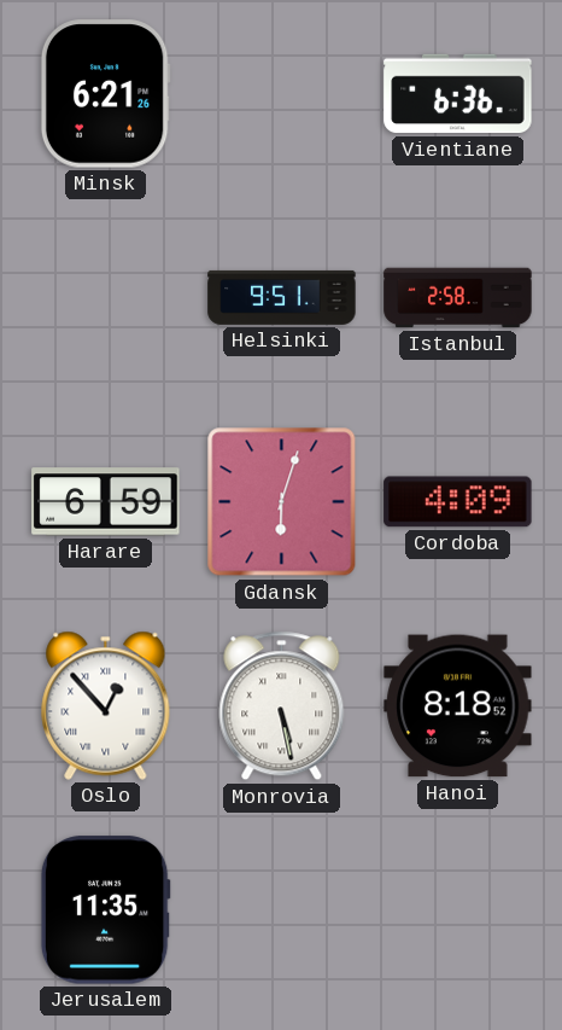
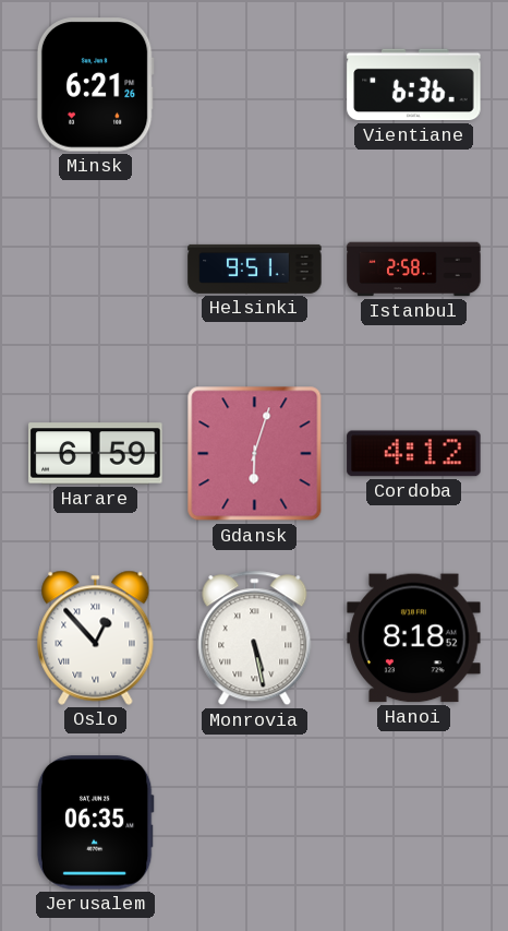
Cordoba: 4:09 -> 4:12
Jerusalem: 11:35 -> 06:35
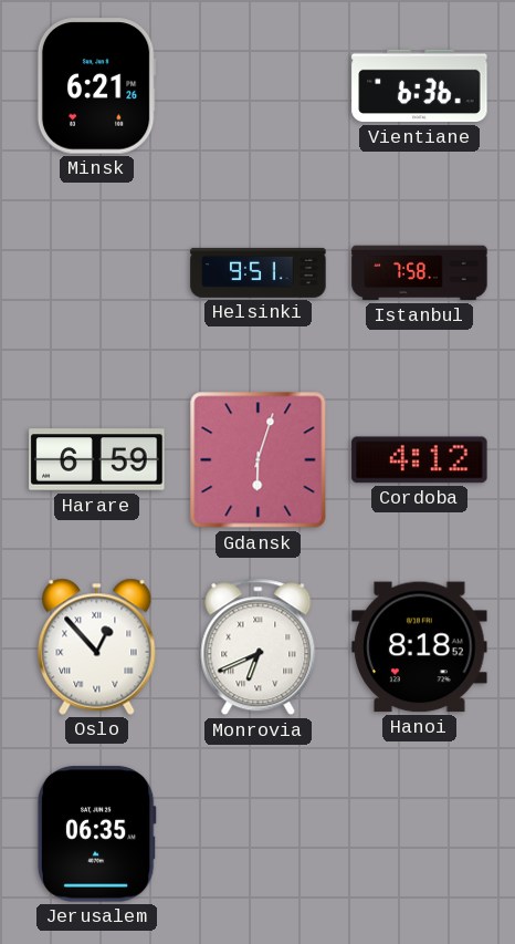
Istanbul: 2:58 -> 7:58
Monrovia: 5:28 -> 6:41
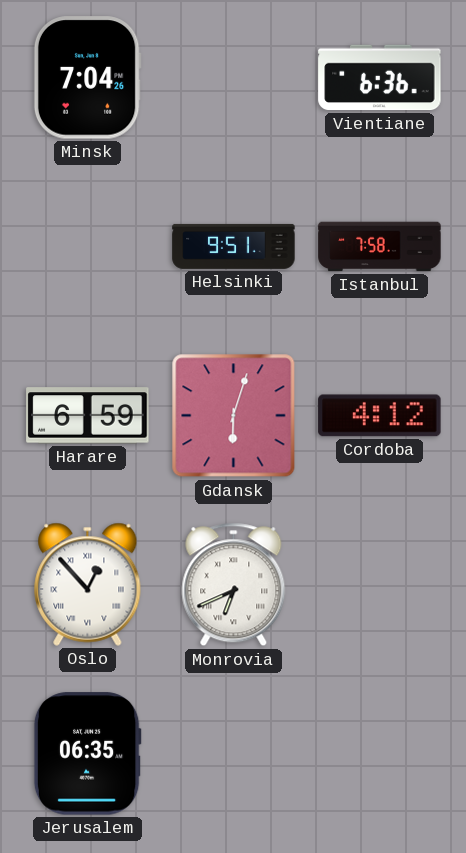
Minsk: 6:21 -> 7:04
Hanoi: 8:18 -> none
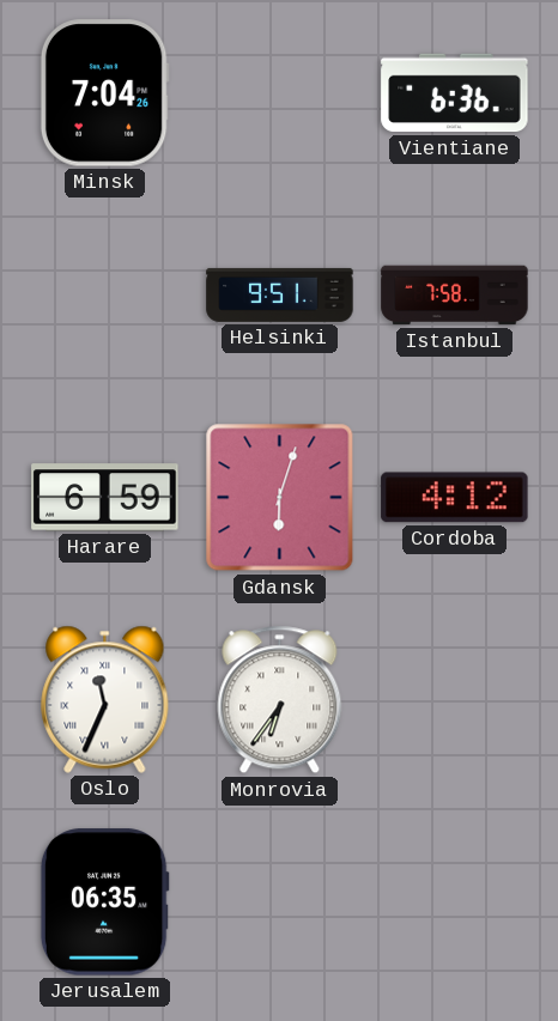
Oslo: 12:53 -> 11:34
Monrovia: 6:41 -> 6:36
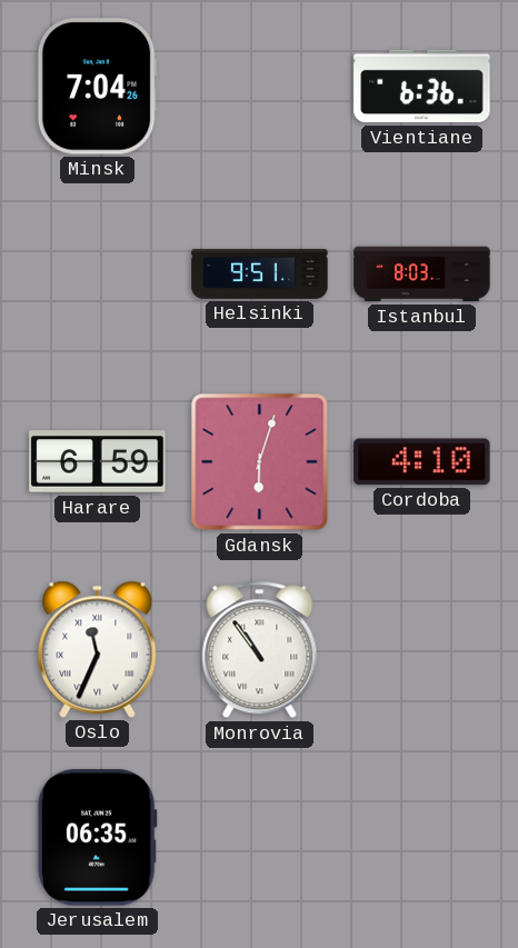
Istanbul: 7:58 -> 8:03
Cordoba: 4:12 -> 4:10
Monrovia: 6:36 -> 10:54
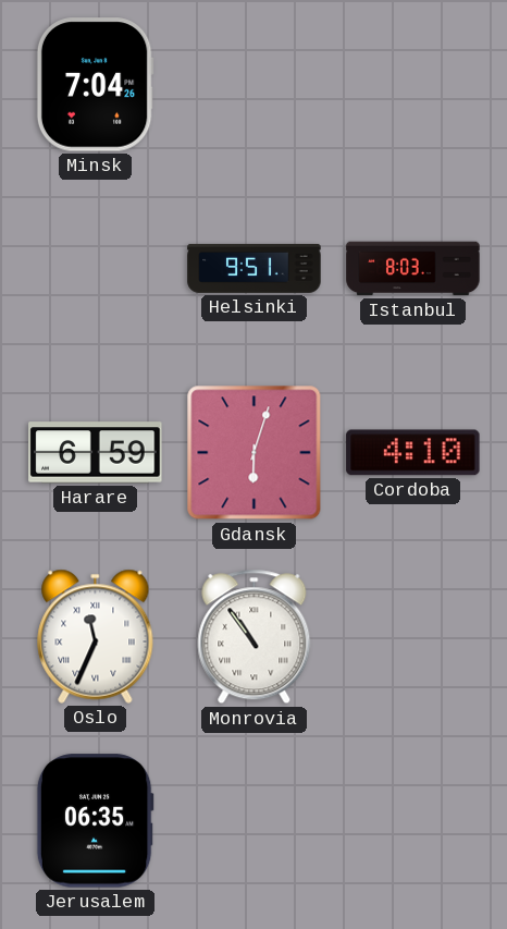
Vientiane: 6:36 -> none
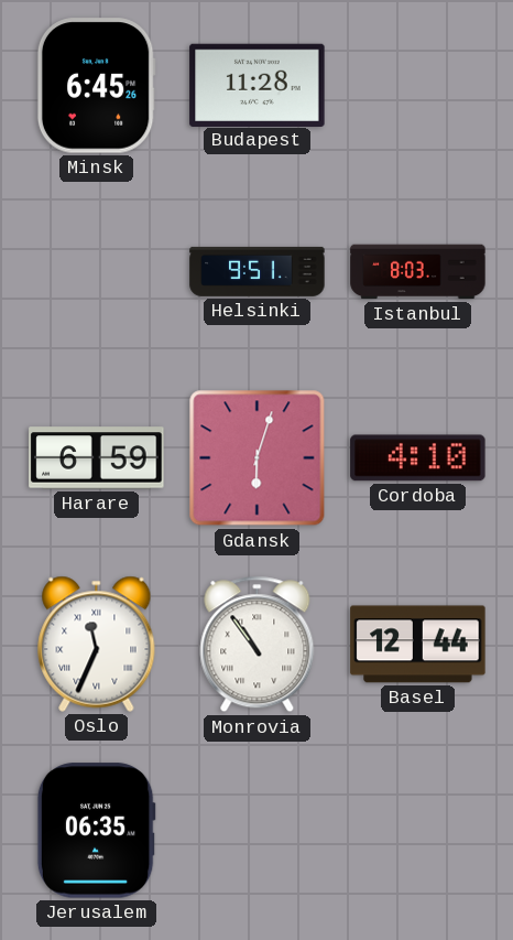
Minsk: 7:04 -> 6:45
Budapest: none -> 11:28
Basel: none -> 12:44
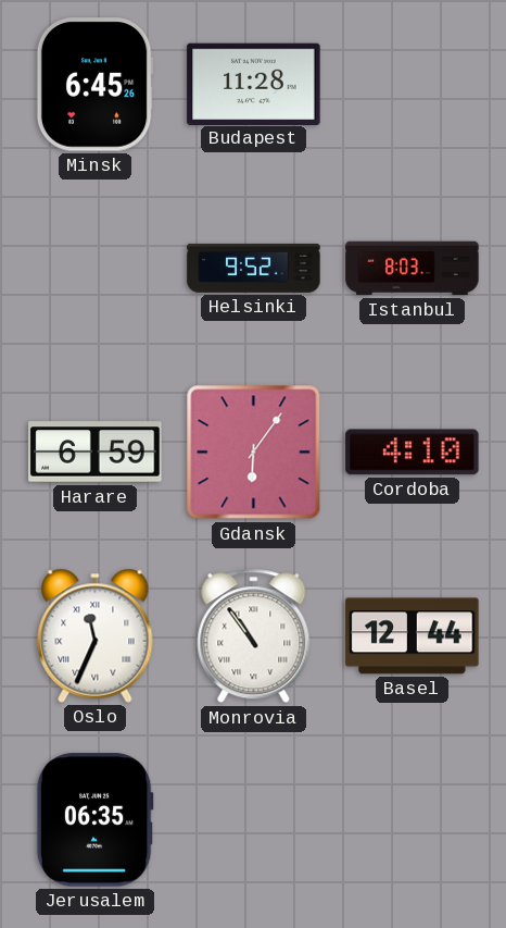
Helsinki: 9:51 -> 9:52
Gdansk: 6:03 -> 6:06
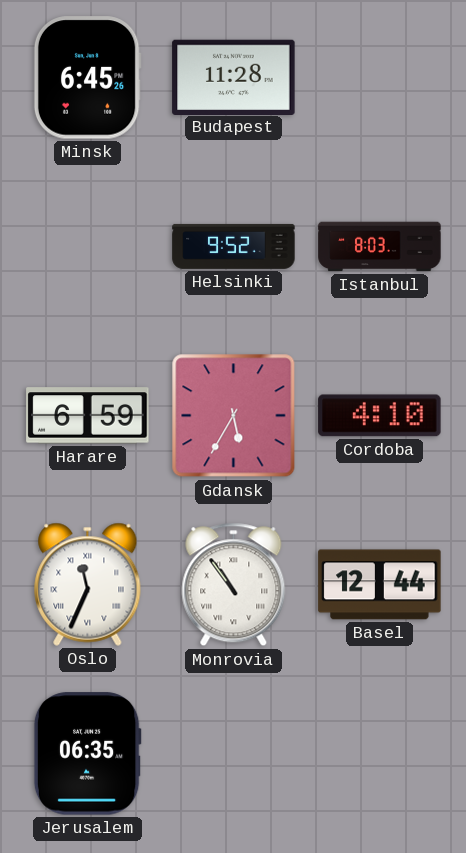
Gdansk: 6:06 -> 5:35
